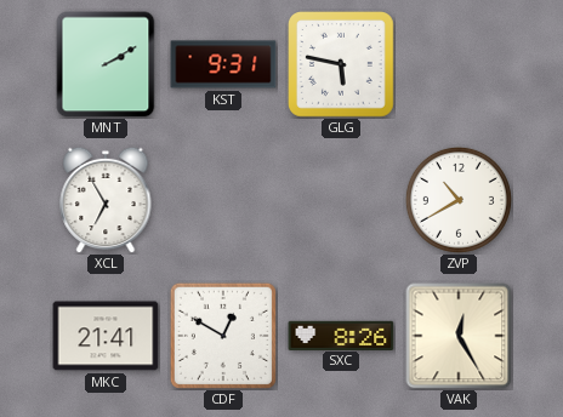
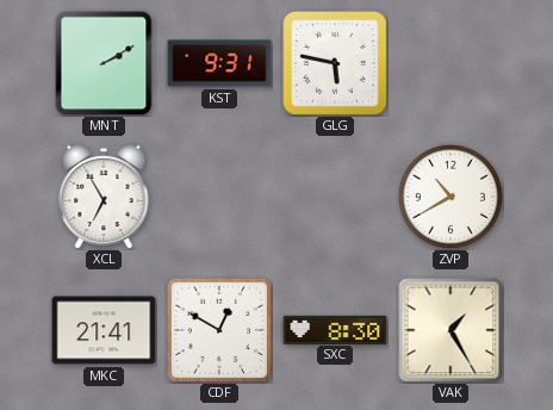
SXC: 8:26 -> 8:30
VAK: 12:25 -> 1:25
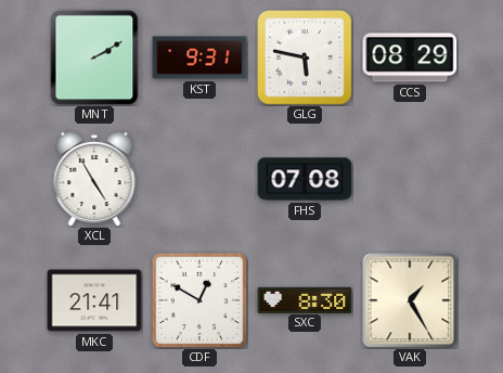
CCS: none -> 08:29
XCL: 6:55 -> 4:55
FHS: none -> 07:08
ZVP: 10:40 -> none
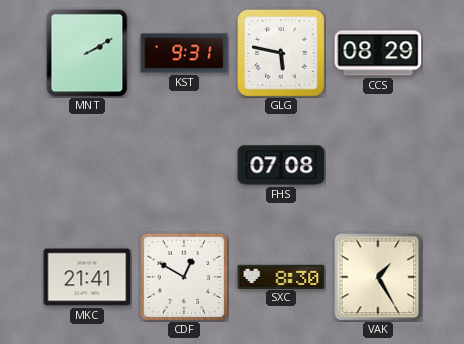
XCL: 4:55 -> none
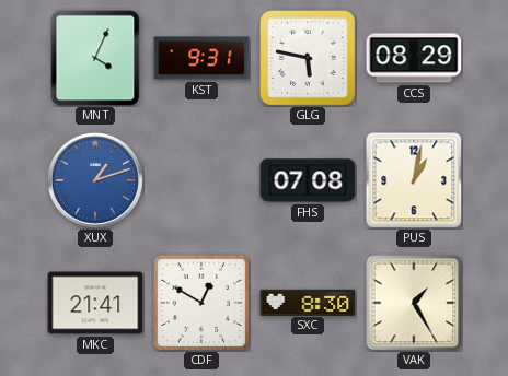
MNT: 2:10 -> 4:04
XUX: none -> 1:12
PUS: none -> 1:02
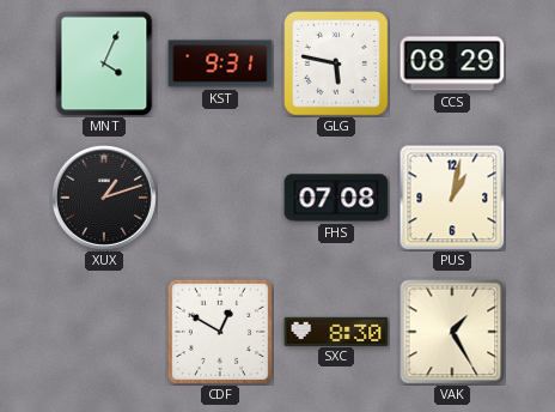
XUX dial: blue -> black
MKC: 21:41 -> none
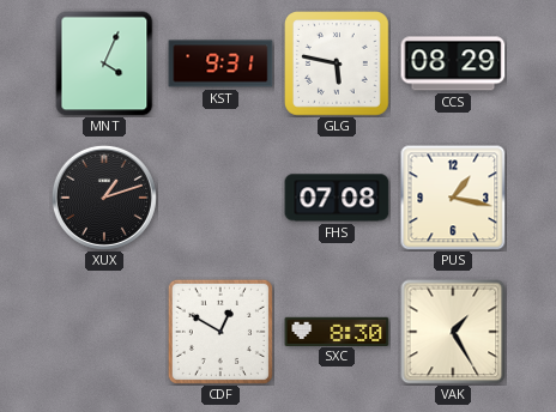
PUS: 1:02 -> 1:17
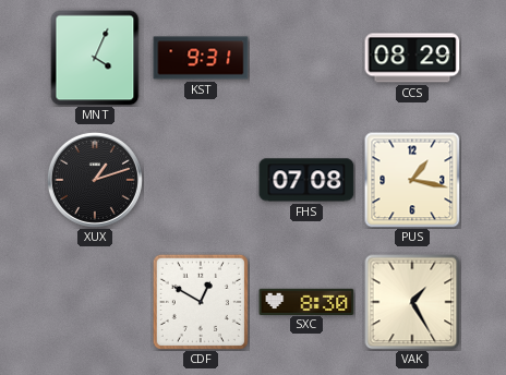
GLG: 5:47 -> none
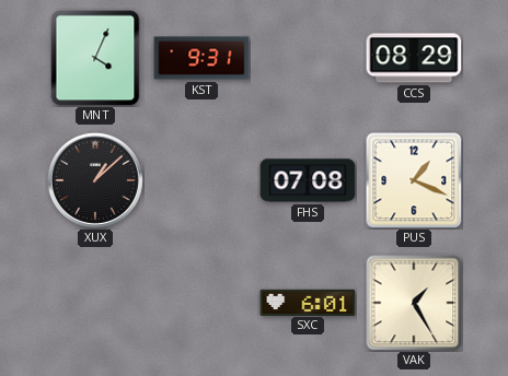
XUX: 1:12 -> 1:08
PUS: 1:17 -> 1:19
CDF: 12:50 -> none
SXC: 8:30 -> 6:01
